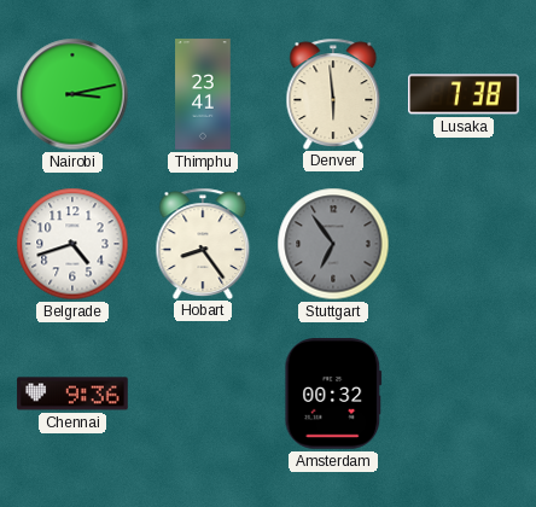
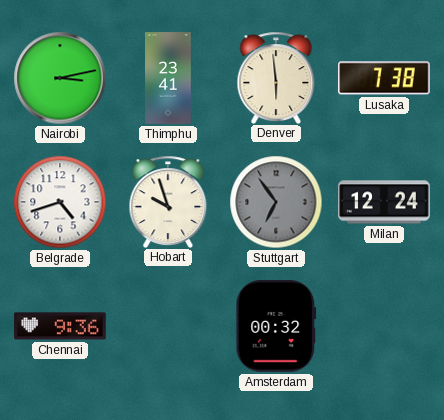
Hobart: 8:24 -> 9:57
Milan: none -> 12:24
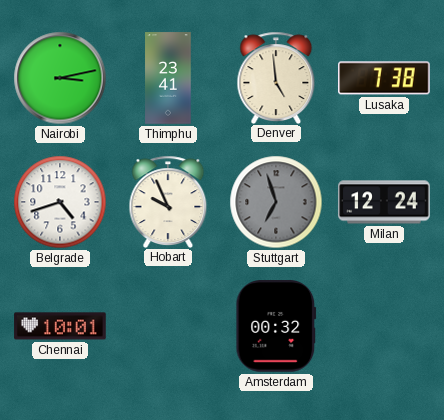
Denver: 5:59 -> 4:59
Hobart: 9:57 -> 9:56
Stuttgart: 6:54 -> 6:57
Chennai: 9:36 -> 10:01
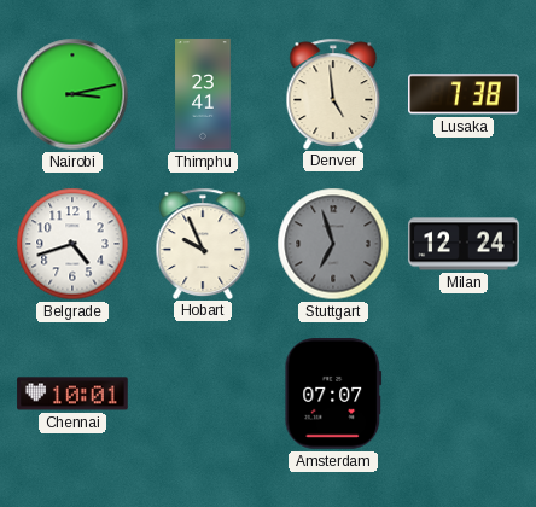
Amsterdam: 00:32 -> 07:07
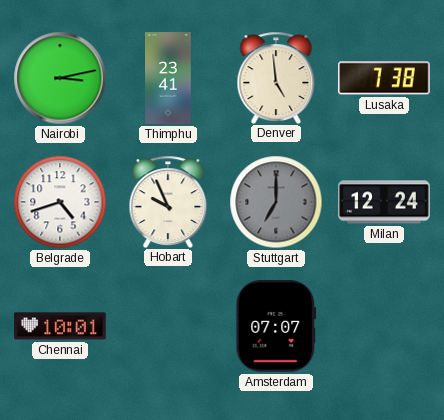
Stuttgart: 6:57 -> 7:00
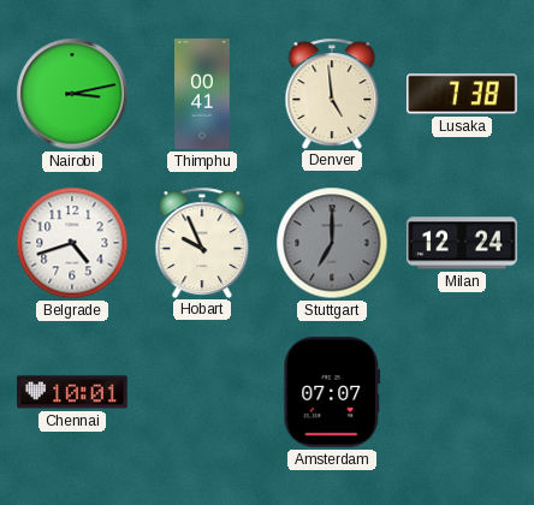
Thimphu: 23:41 -> 00:41
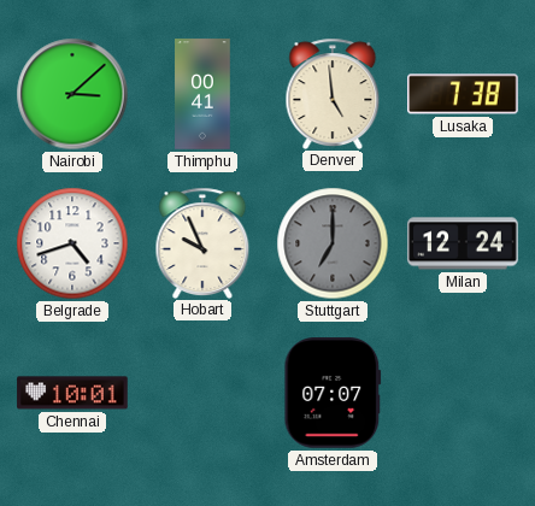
Nairobi: 3:13 -> 3:08
